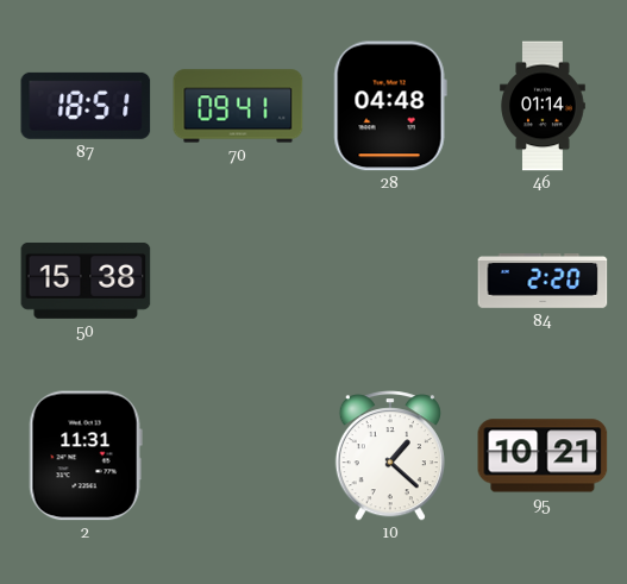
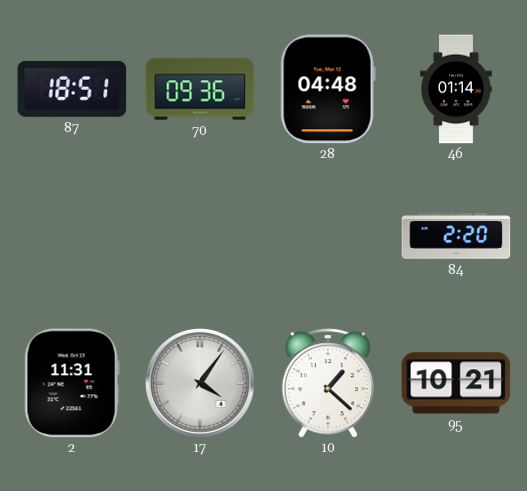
70: 09:41 -> 09:36
50: 15:38 -> none
17: none -> 4:06
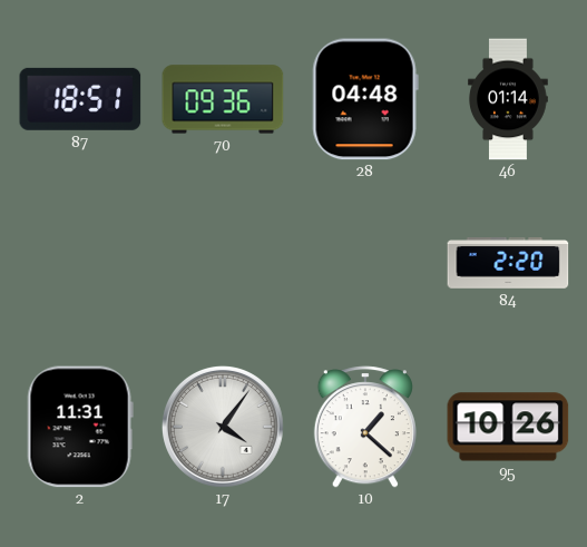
95: 10:21 -> 10:26
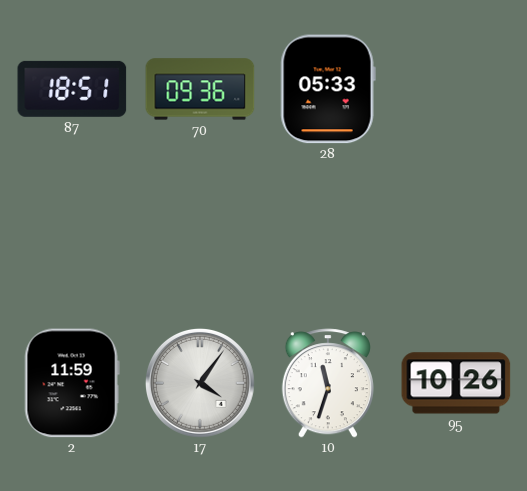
28: 04:48 -> 05:33
46: 01:14 -> none
84: 2:20 -> none
2: 11:31 -> 11:59
10: 1:22 -> 11:33
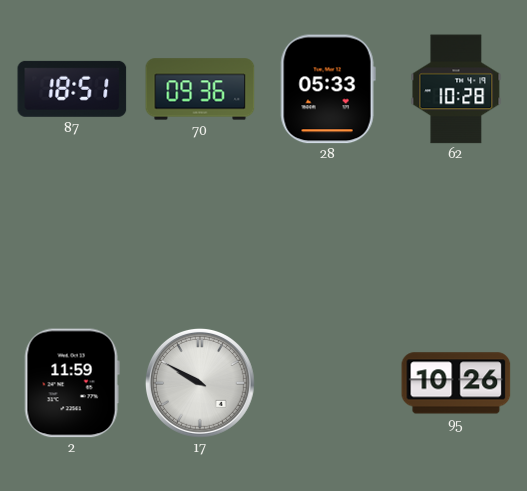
62: none -> 10:28
17: 4:06 -> 9:50
10: 11:33 -> none
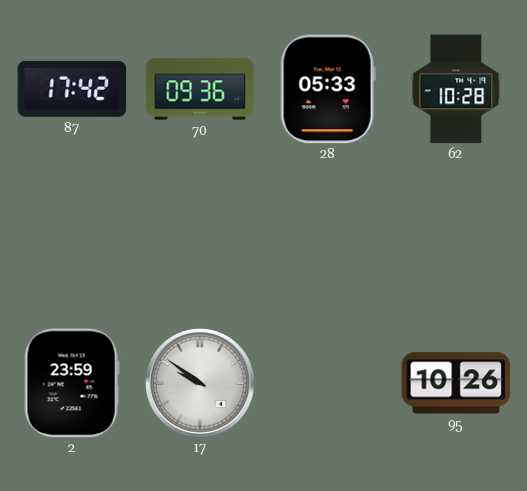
87: 18:51 -> 17:42
2: 11:59 -> 23:59
17: 9:50 -> 9:51
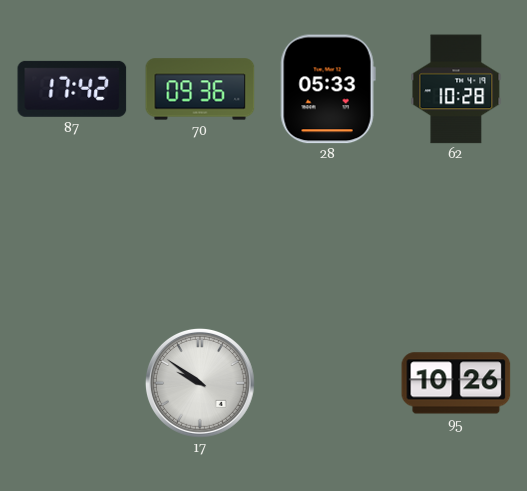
2: 23:59 -> none
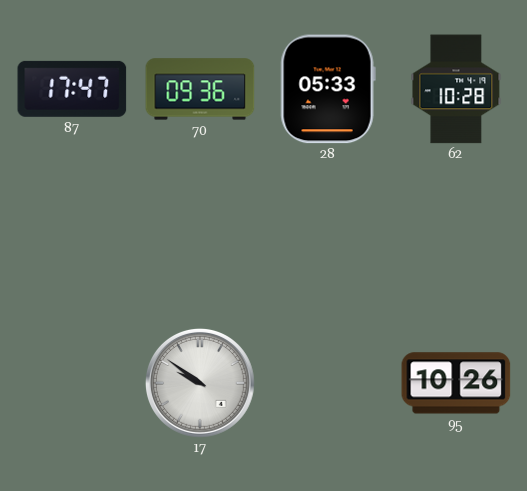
87: 17:42 -> 17:47
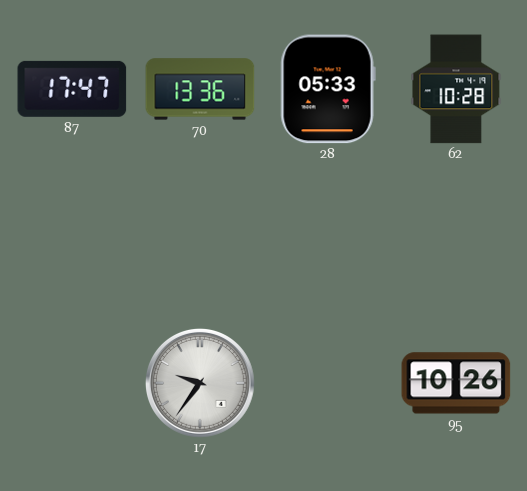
70: 09:36 -> 13:36
17: 9:51 -> 9:36
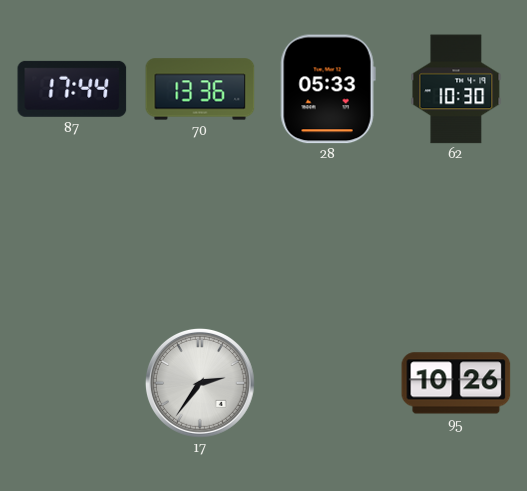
87: 17:47 -> 17:44
62: 10:28 -> 10:30
17: 9:36 -> 2:36
